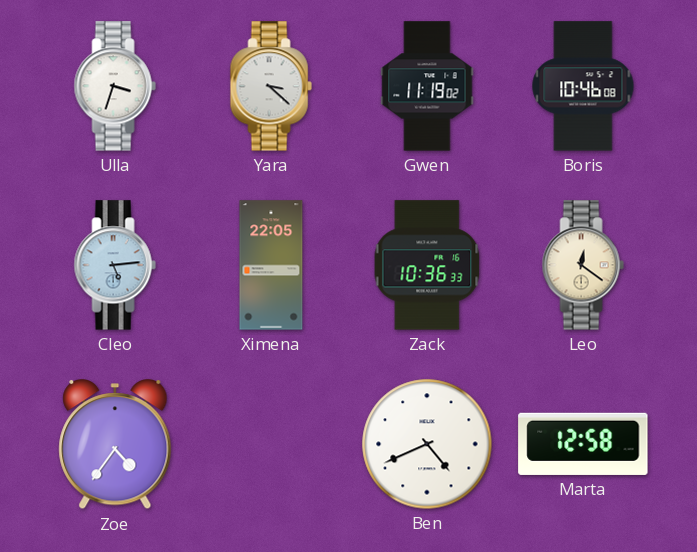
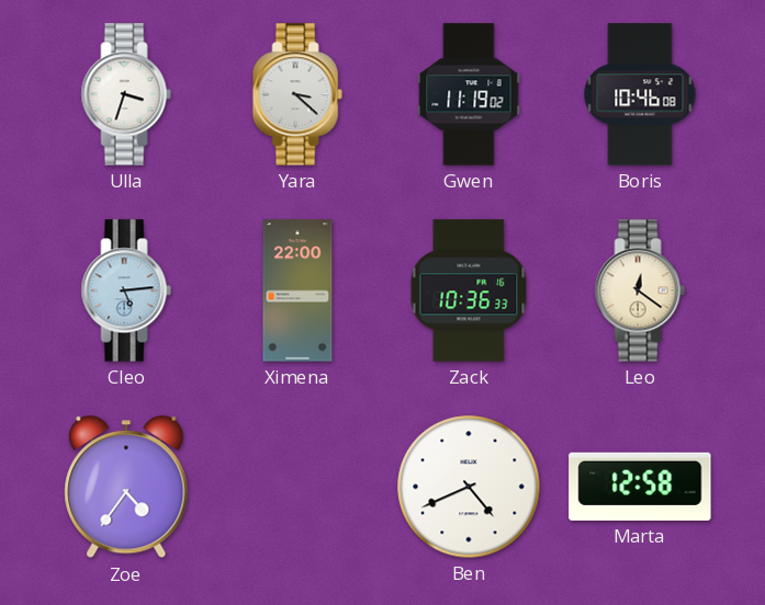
Ximena: 22:05 -> 22:00
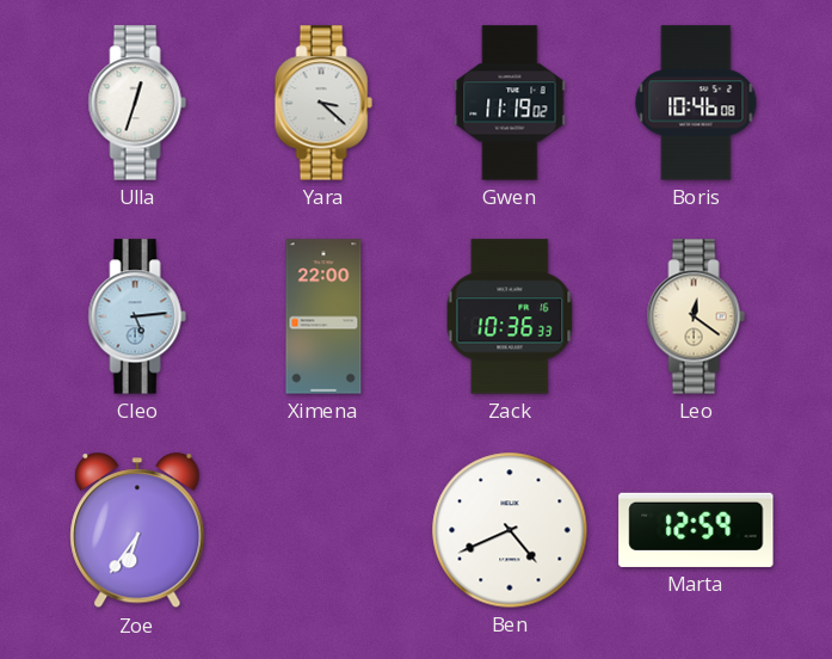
Ulla: 3:33 -> 12:33
Zoe: 4:36 -> 6:36
Marta: 12:58 -> 12:59
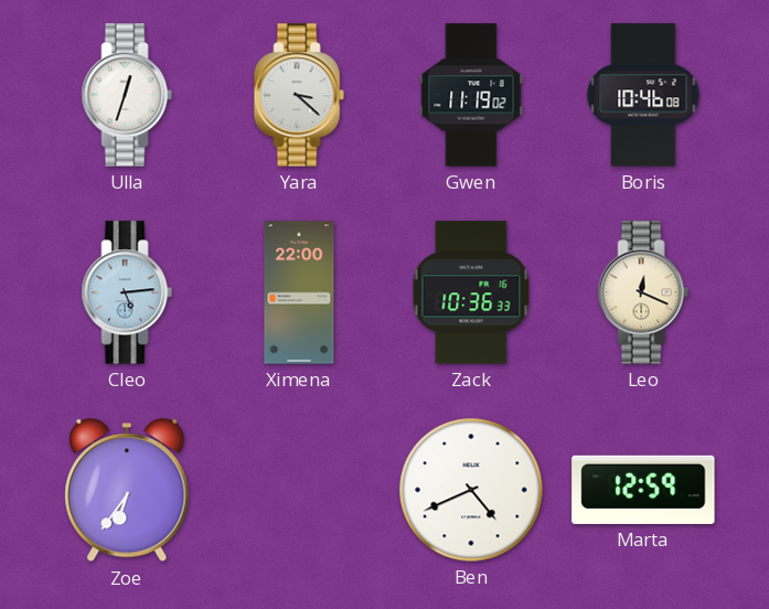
Leo: 12:21 -> 12:19
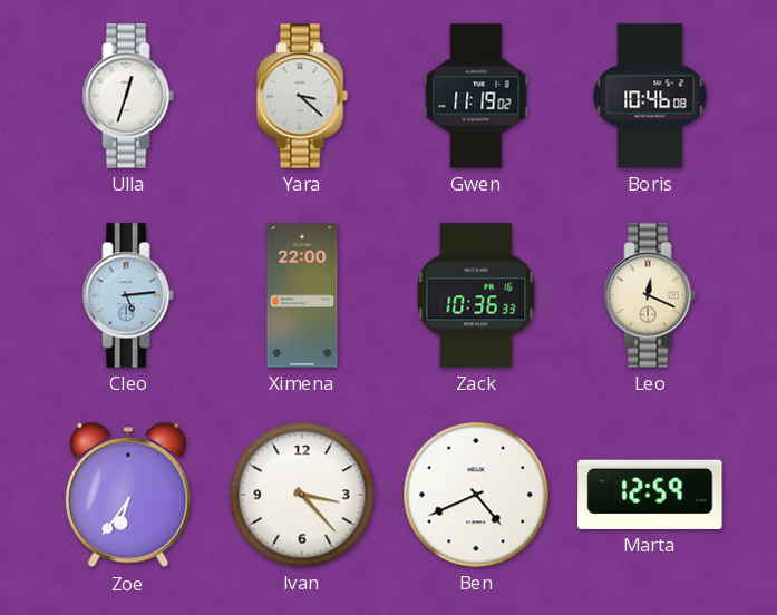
Ivan: none -> 3:23
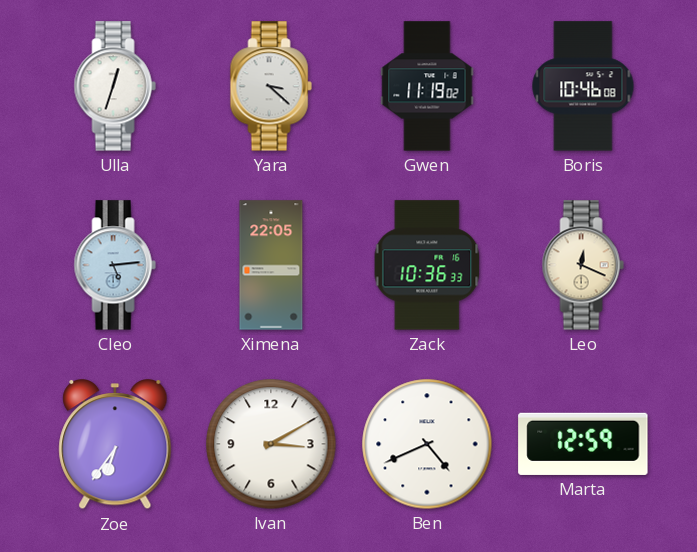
Ximena: 22:00 -> 22:05
Ivan: 3:23 -> 3:10
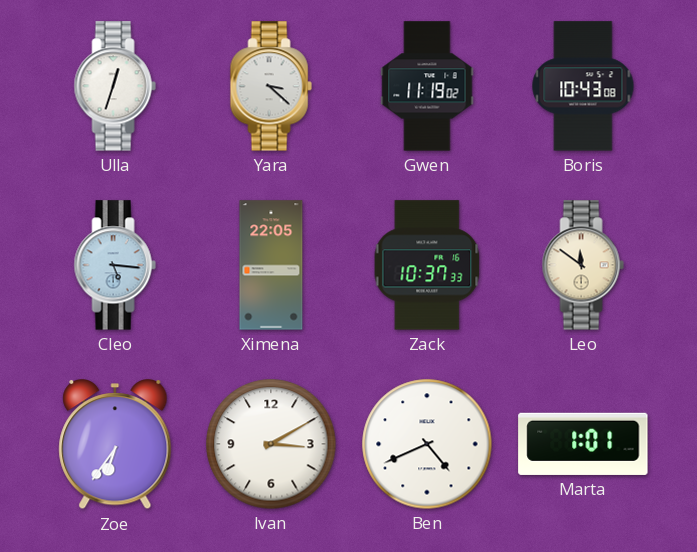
Boris: 10:46 -> 10:43
Cleo: 5:14 -> 5:16
Zack: 10:36 -> 10:37
Leo: 12:19 -> 11:51
Marta: 12:59 -> 1:01
